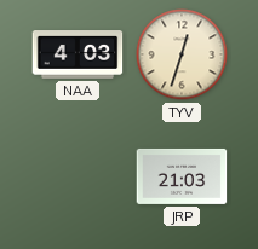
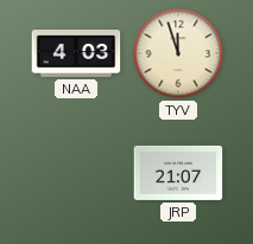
TYV: 12:33 -> 11:57
JRP: 21:03 -> 21:07
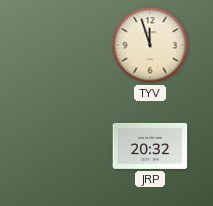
NAA: 4:03 -> none
JRP: 21:07 -> 20:32
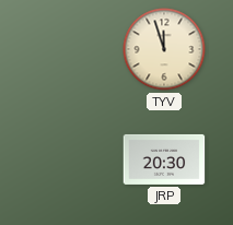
JRP: 20:32 -> 20:30
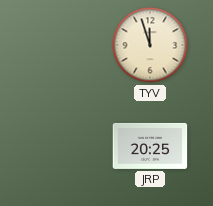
JRP: 20:30 -> 20:25
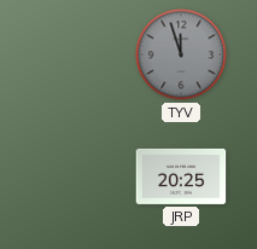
TYV dial: cream -> grey
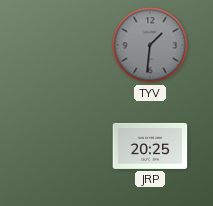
TYV: 11:57 -> 1:31
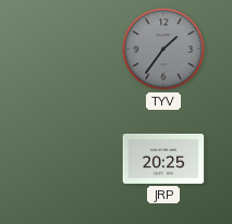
TYV: 1:31 -> 1:36
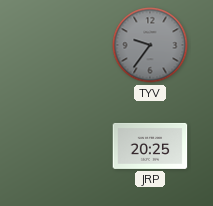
TYV: 1:36 -> 9:36
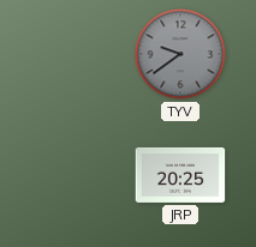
TYV: 9:36 -> 9:39
